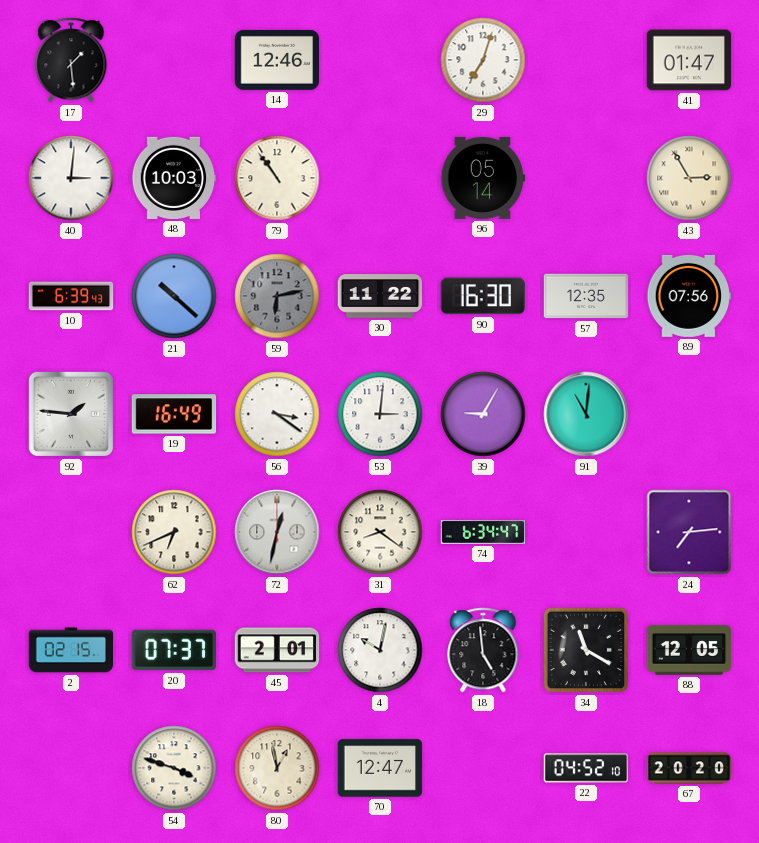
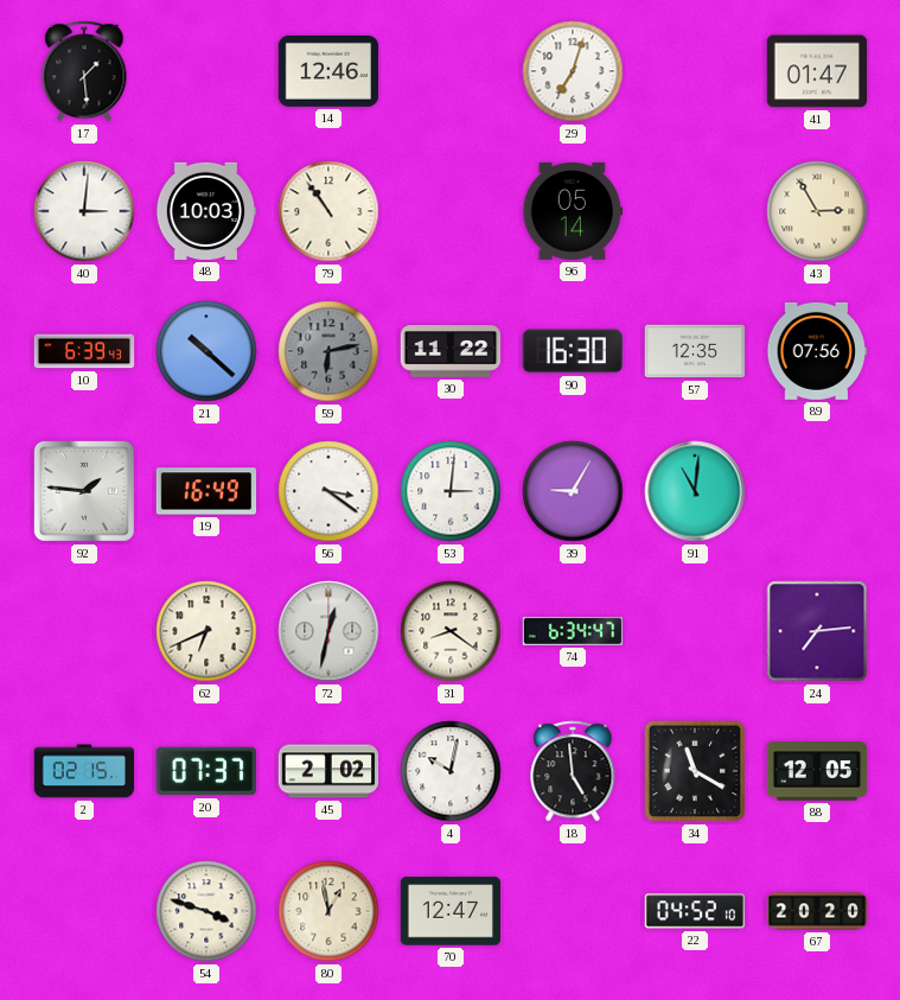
45: 2:01 -> 2:02
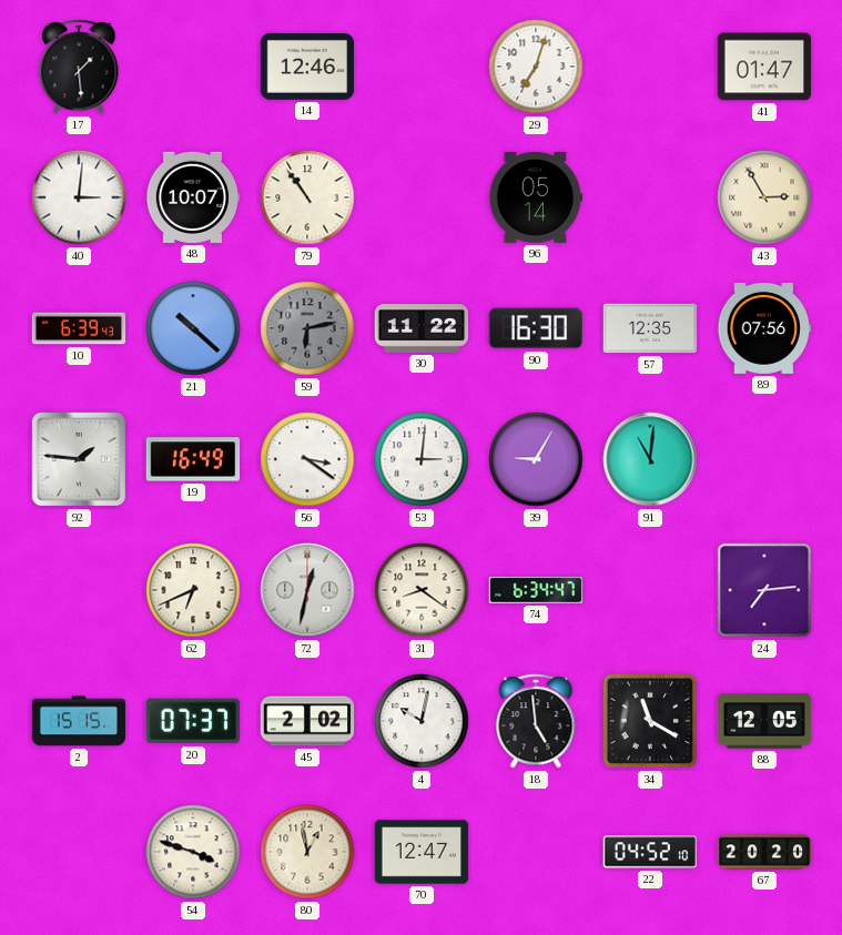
48: 10:03 -> 10:07
2: 02:15 -> 15:15
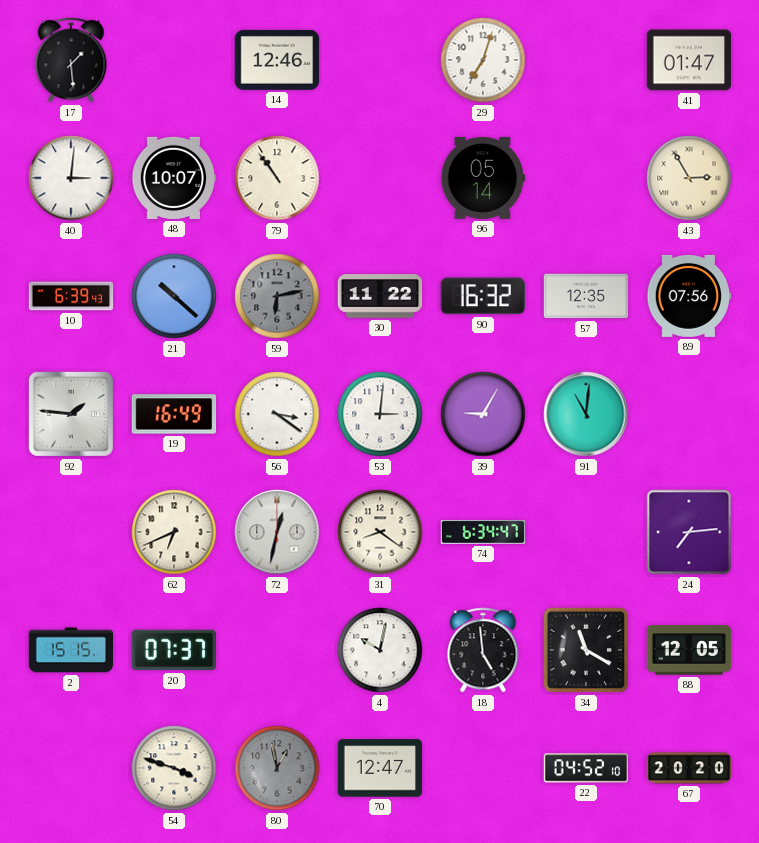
90: 16:30 -> 16:32
45: 2:02 -> none
80 dial: cream -> grey
